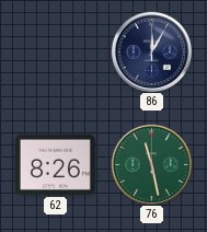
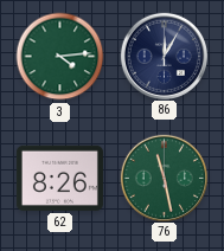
3: none -> 4:14
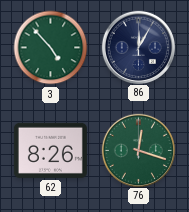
3: 4:14 -> 4:53
76: 11:28 -> 12:18
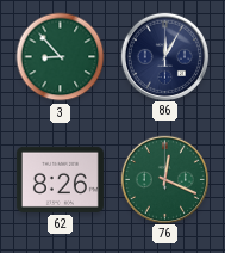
3: 4:53 -> 8:53
76: 12:18 -> 12:19
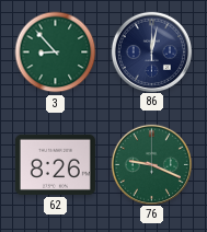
86: 12:05 -> 12:02
76: 12:19 -> 9:19
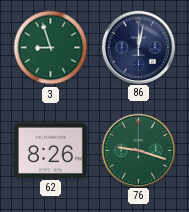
3: 8:53 -> 8:57
76: 9:19 -> 9:18
